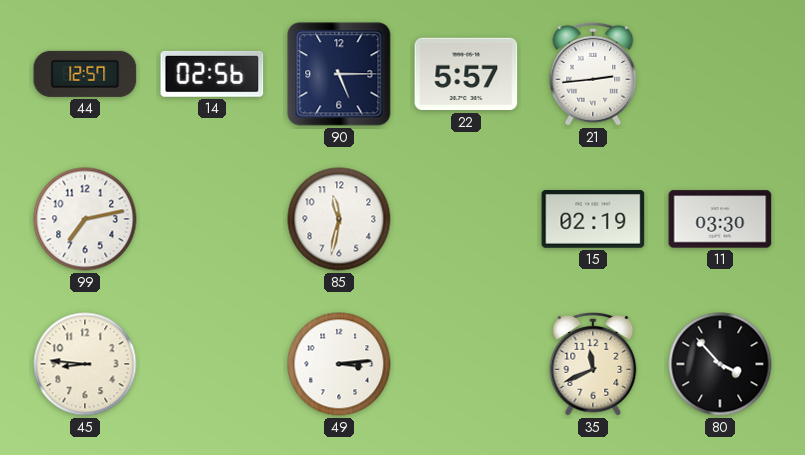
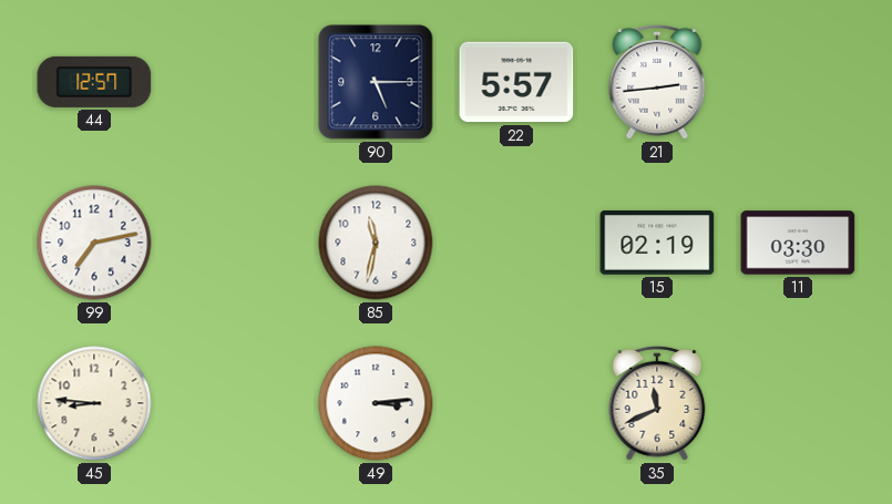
14: 02:56 -> none
80: 3:53 -> none
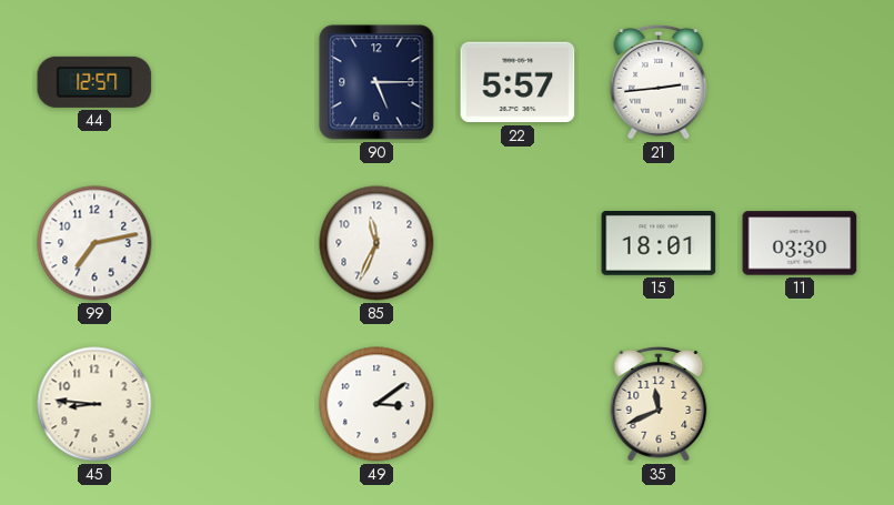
85: 11:32 -> 11:34
15: 02:19 -> 18:01
49: 3:14 -> 3:09
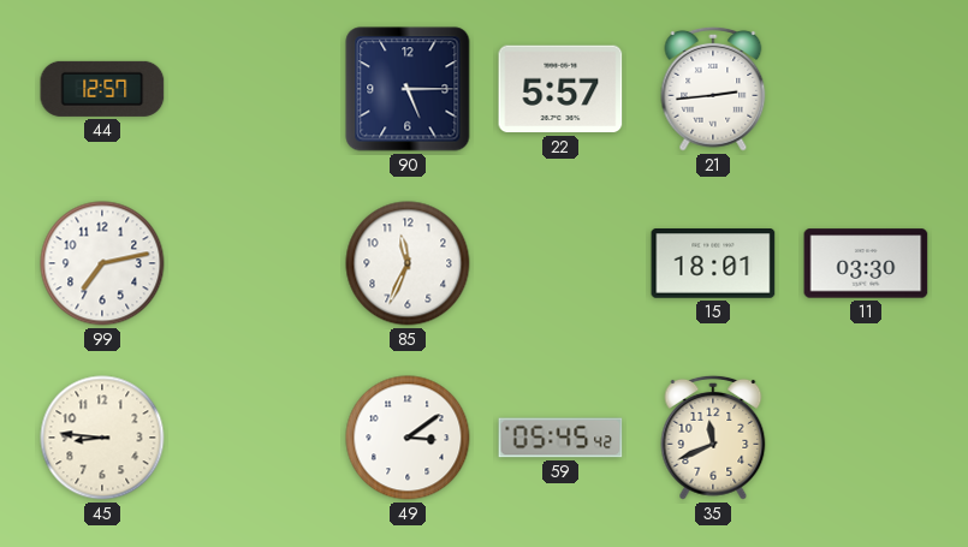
59: none -> 05:45
